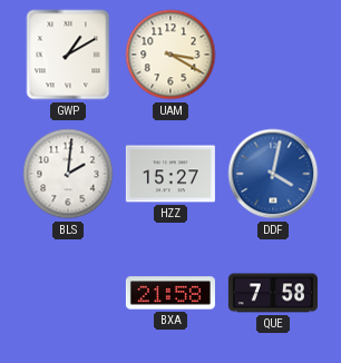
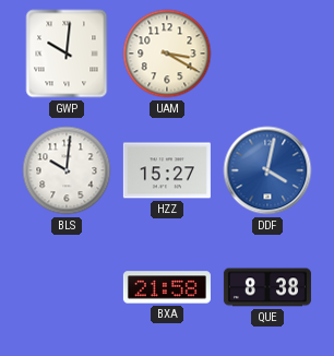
GWP: 1:10 -> 10:01
BLS: 2:01 -> 10:01
QUE: 7:58 -> 8:38
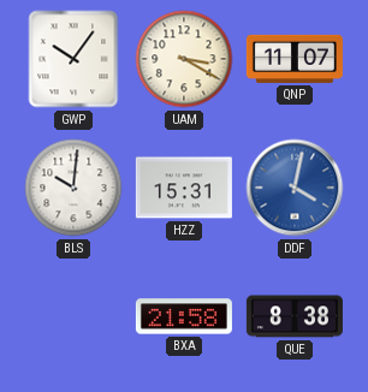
GWP: 10:01 -> 10:06
QNP: none -> 11:07
HZZ: 15:27 -> 15:31
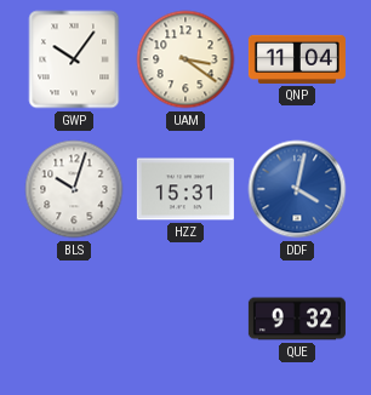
UAM: 3:20 -> 3:21
QNP: 11:07 -> 11:04
BLS: 10:01 -> 10:03
BXA: 21:58 -> none
QUE: 8:38 -> 9:32
